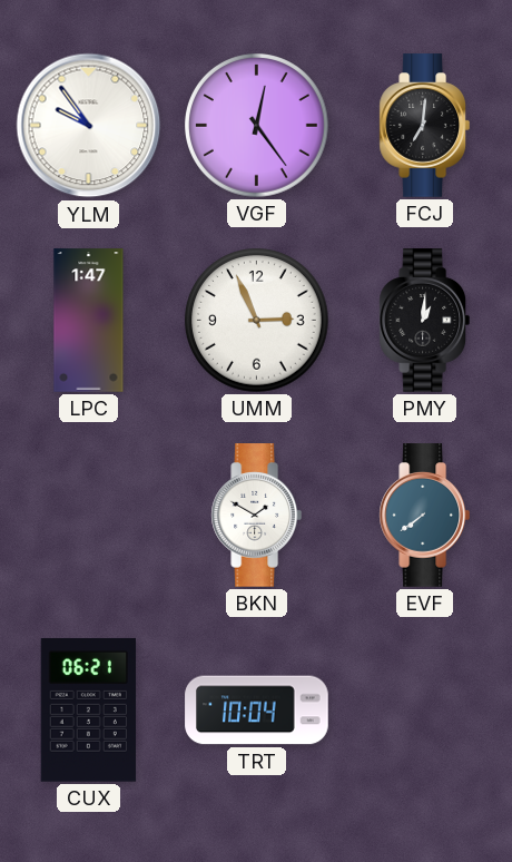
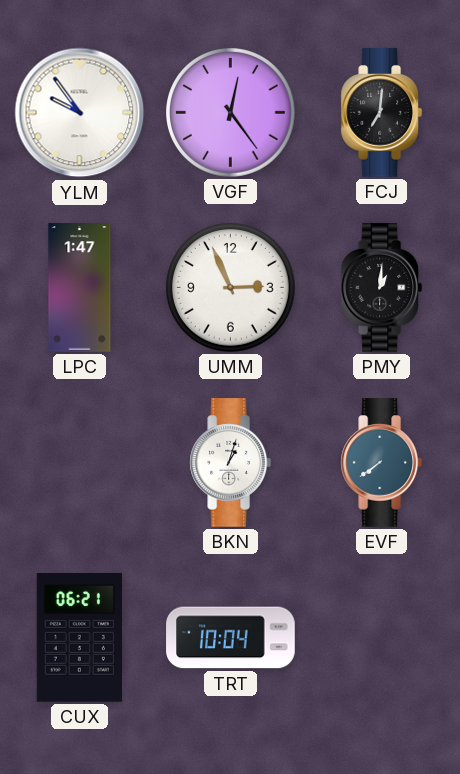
BKN: 1:50 -> 1:03
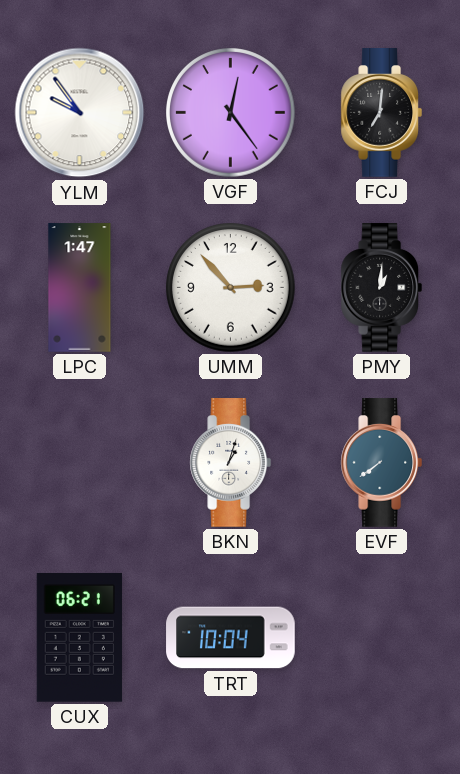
UMM: 2:56 -> 2:53
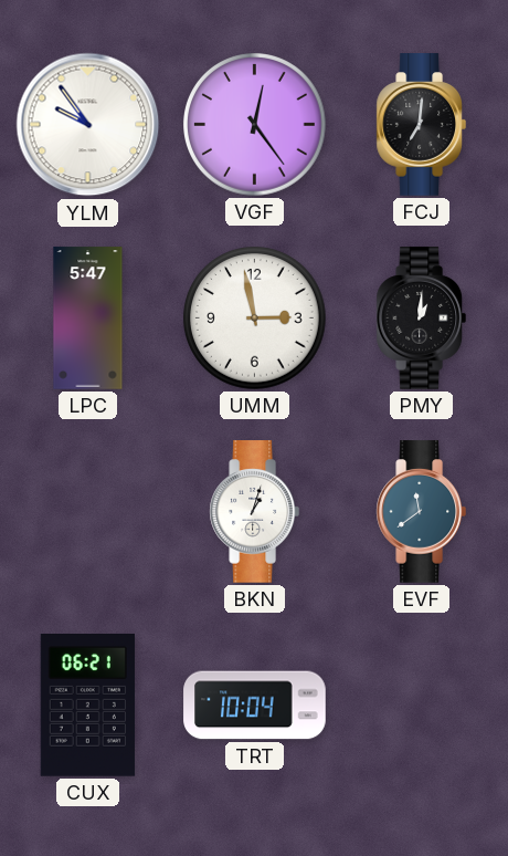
LPC: 1:47 -> 5:47
UMM: 2:53 -> 2:58
EVF: 7:39 -> 11:39
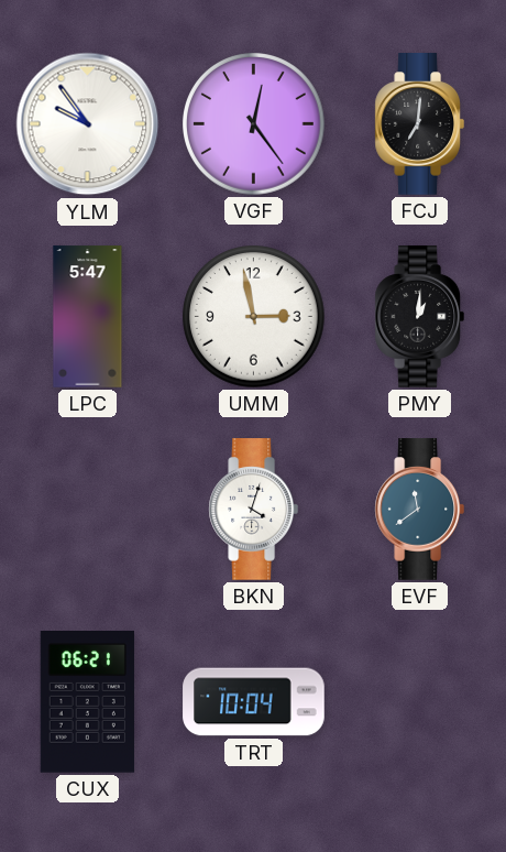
BKN: 1:03 -> 4:03
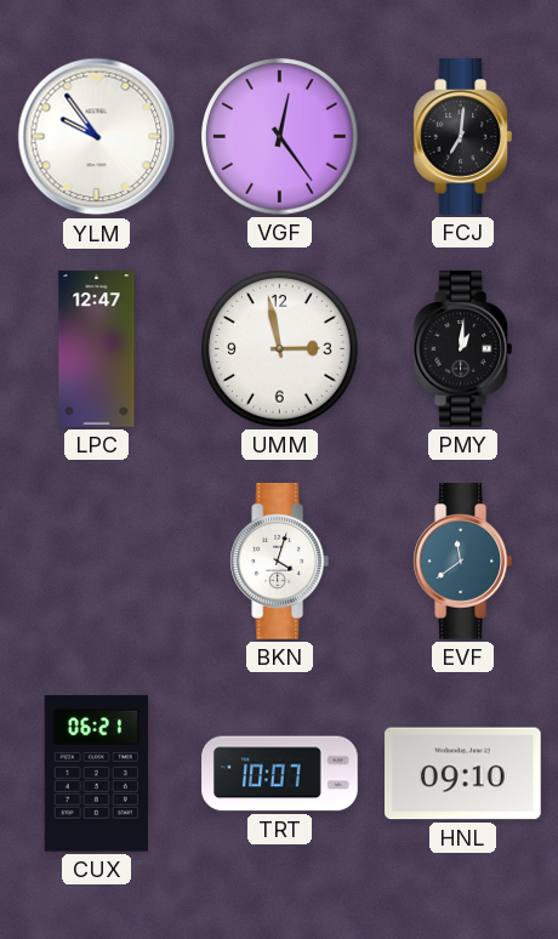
LPC: 5:47 -> 12:47
TRT: 10:04 -> 10:07
HNL: none -> 09:10
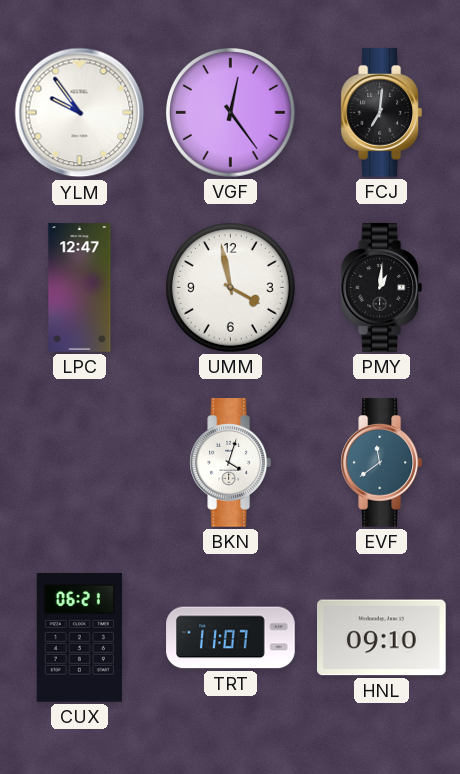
UMM: 2:58 -> 3:58
TRT: 10:07 -> 11:07
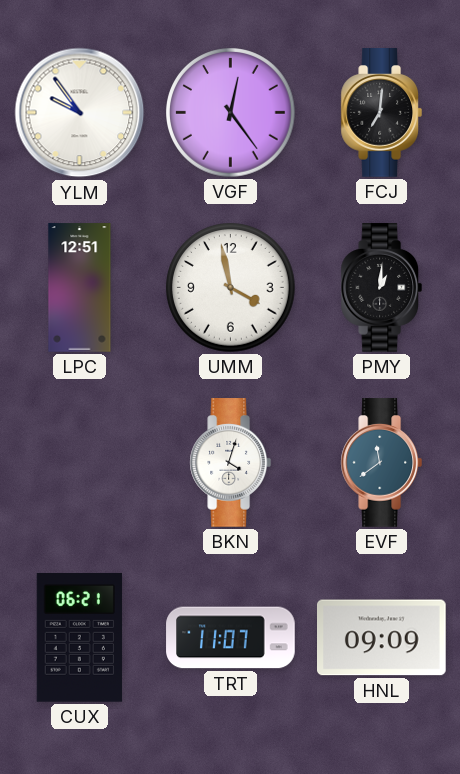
LPC: 12:47 -> 12:51
HNL: 09:10 -> 09:09
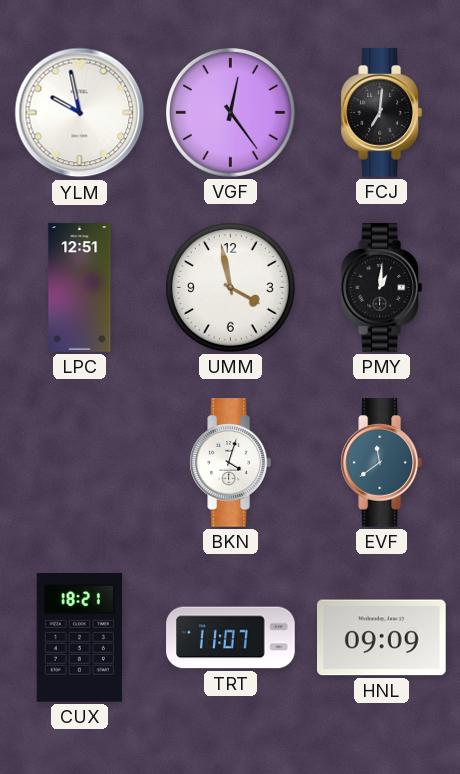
YLM: 9:54 -> 9:58
CUX: 06:21 -> 18:21
